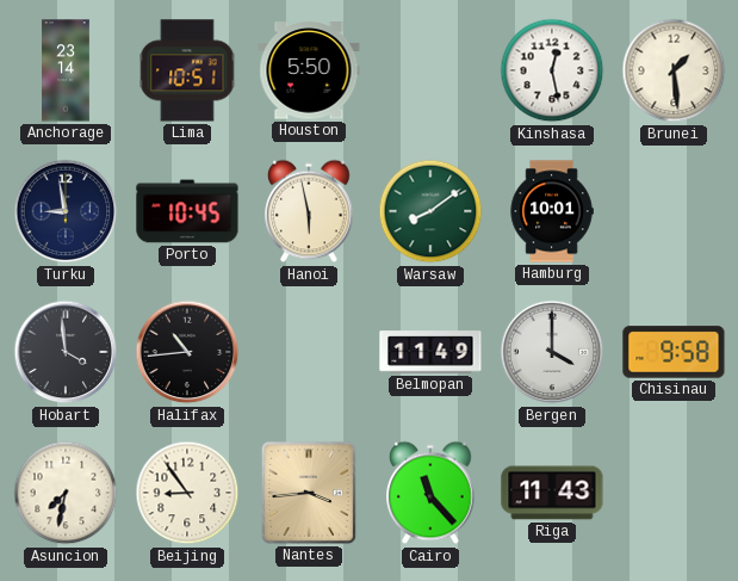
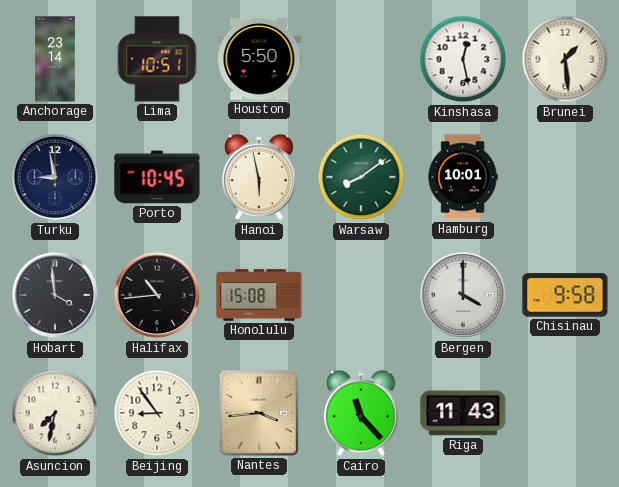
Honolulu: none -> 15:08
Belmopan: 11:49 -> none
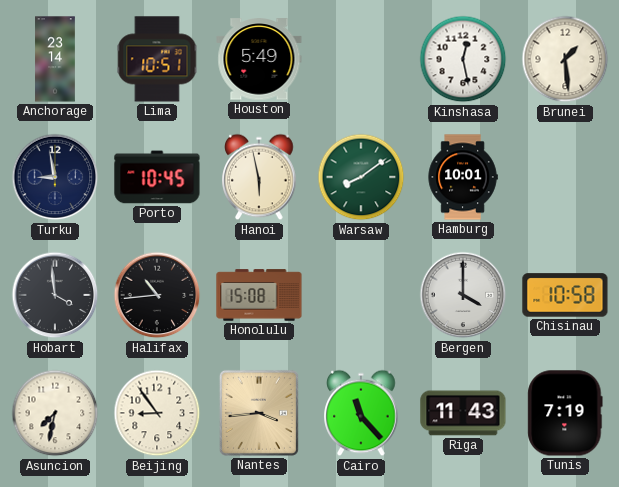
Houston: 5:50 -> 5:49
Chisinau: 9:58 -> 10:58
Tunis: none -> 7:19
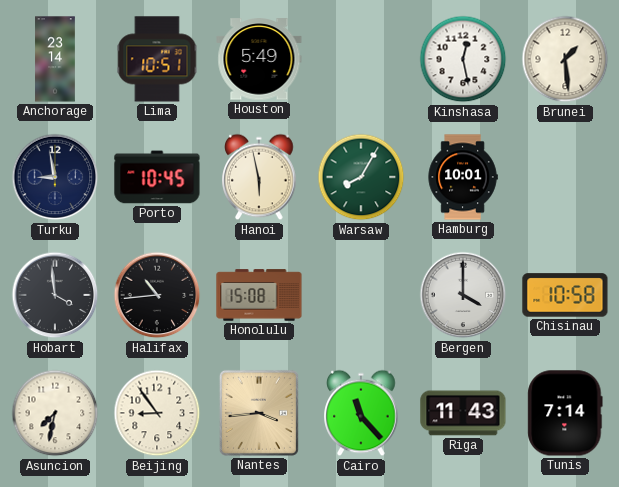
Warsaw: 8:09 -> 8:05
Tunis: 7:19 -> 7:14
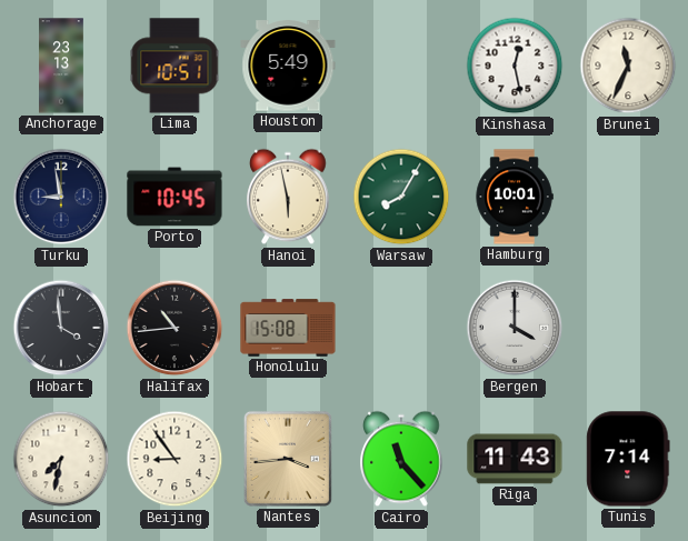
Anchorage: 23:14 -> 23:13
Brunei: 1:29 -> 11:34
Chisinau: 10:58 -> none
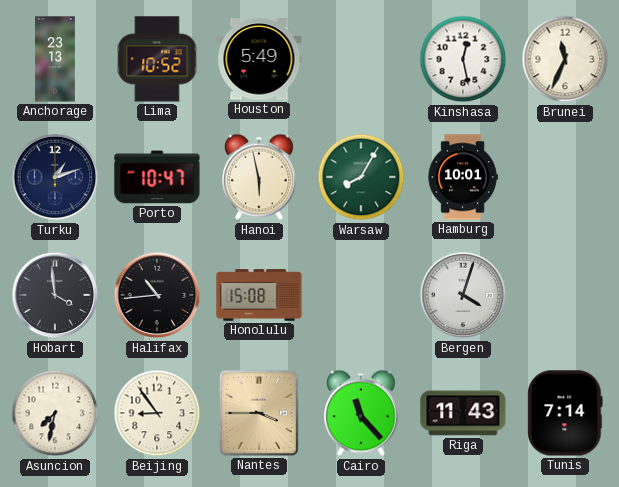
Lima: 10:51 -> 10:52
Turku: 8:58 -> 1:12
Porto: 10:45 -> 10:47
Bergen: 4:00 -> 4:03
Nantes: 3:44 -> 3:45
